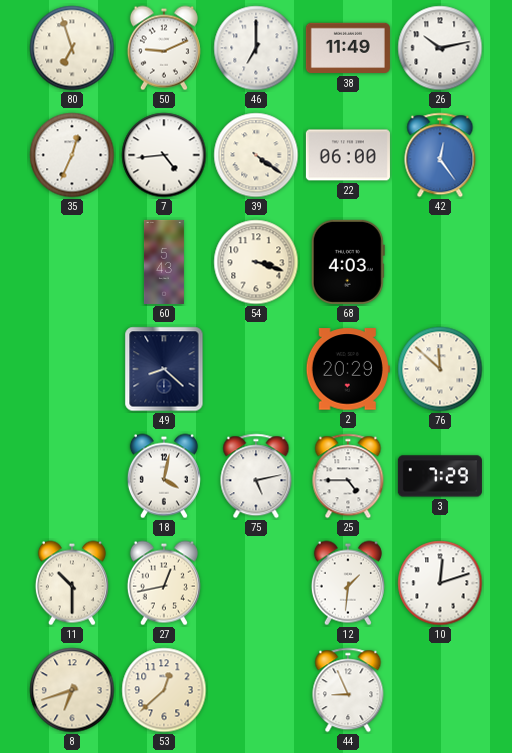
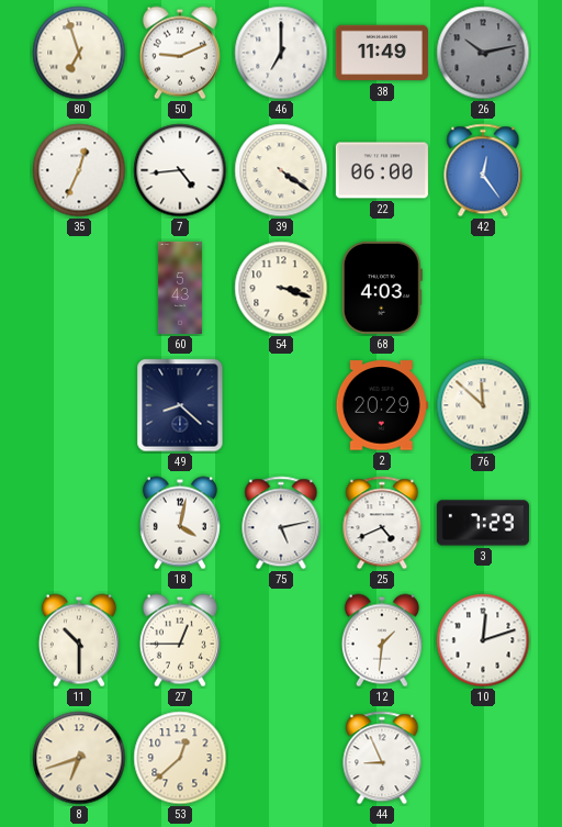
26 dial: white -> grey
25: 4:45 -> 4:41
27: 12:43 -> 12:45
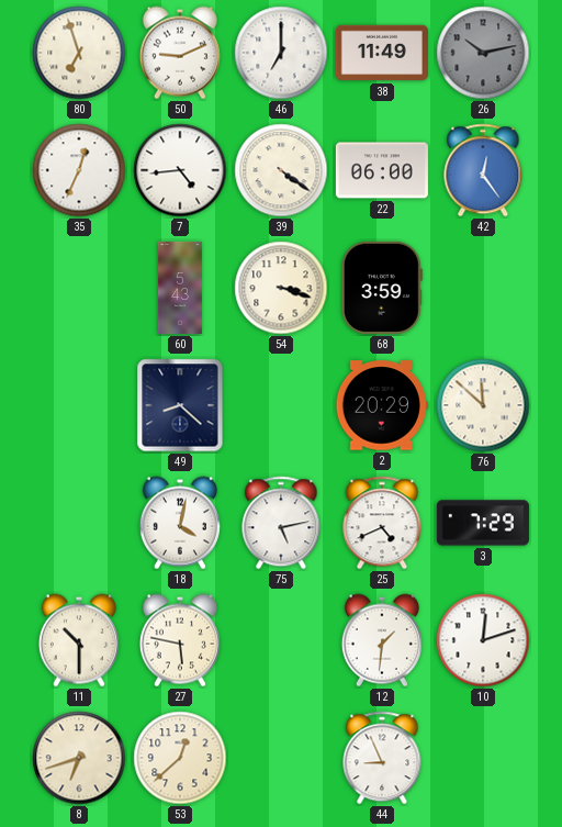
68: 4:03 -> 3:59
27: 12:45 -> 5:47
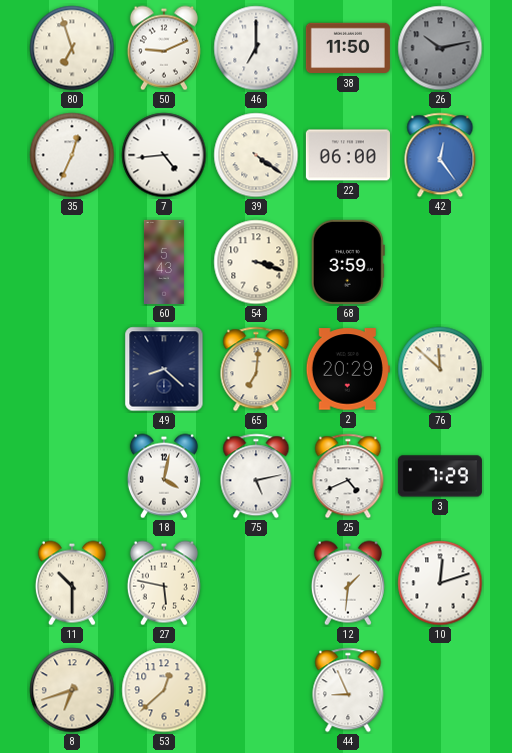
38: 11:49 -> 11:50
65: none -> 7:01
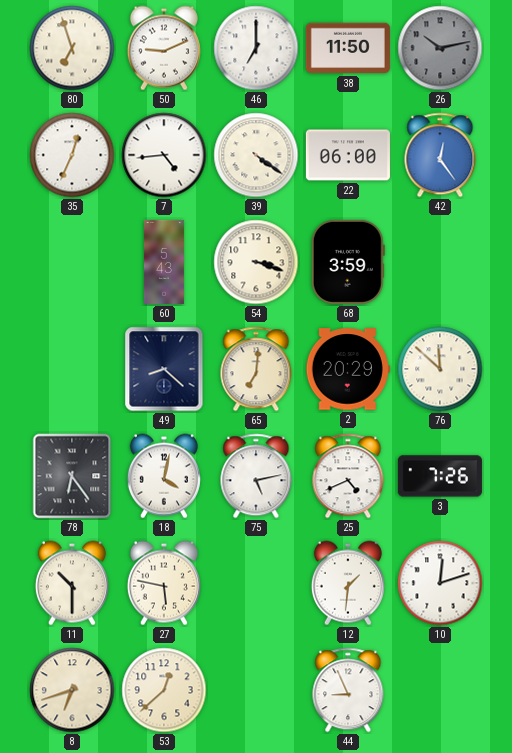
78: none -> 6:24
3: 7:29 -> 7:26
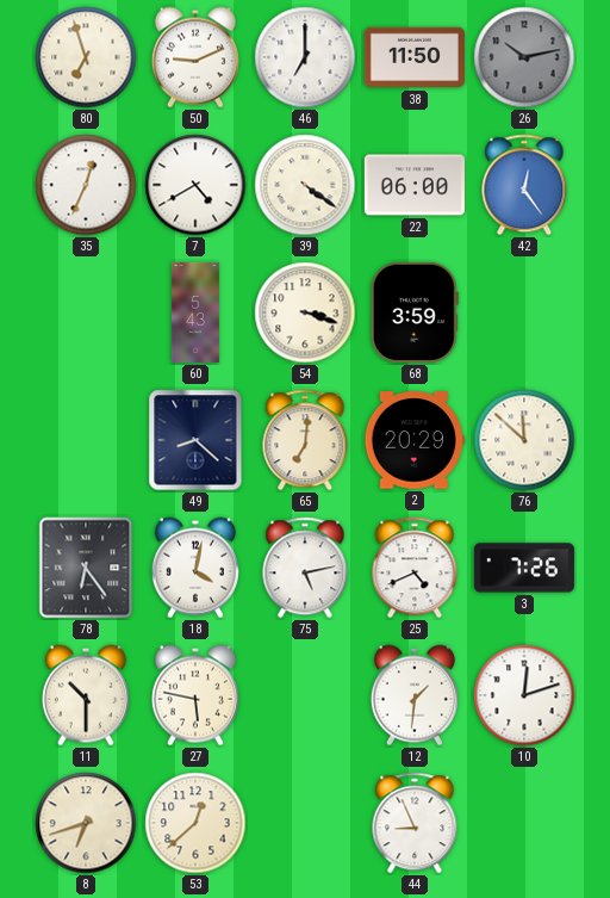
7: 4:44 -> 4:40
